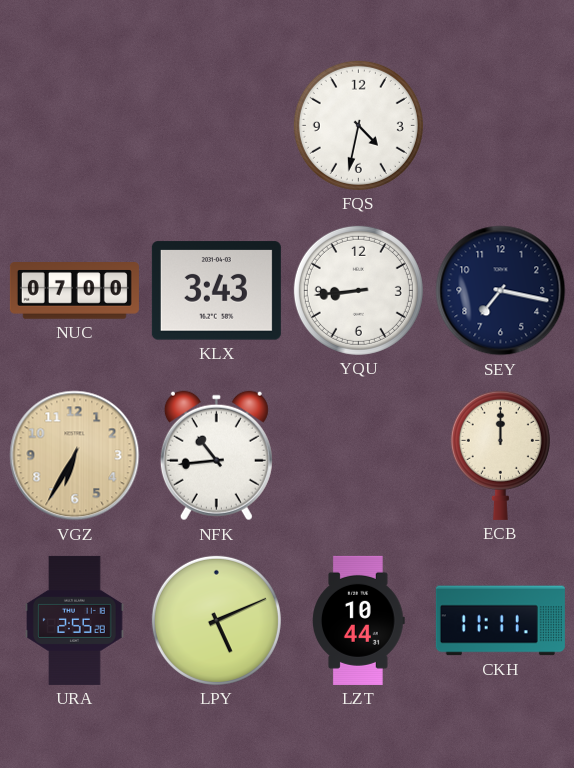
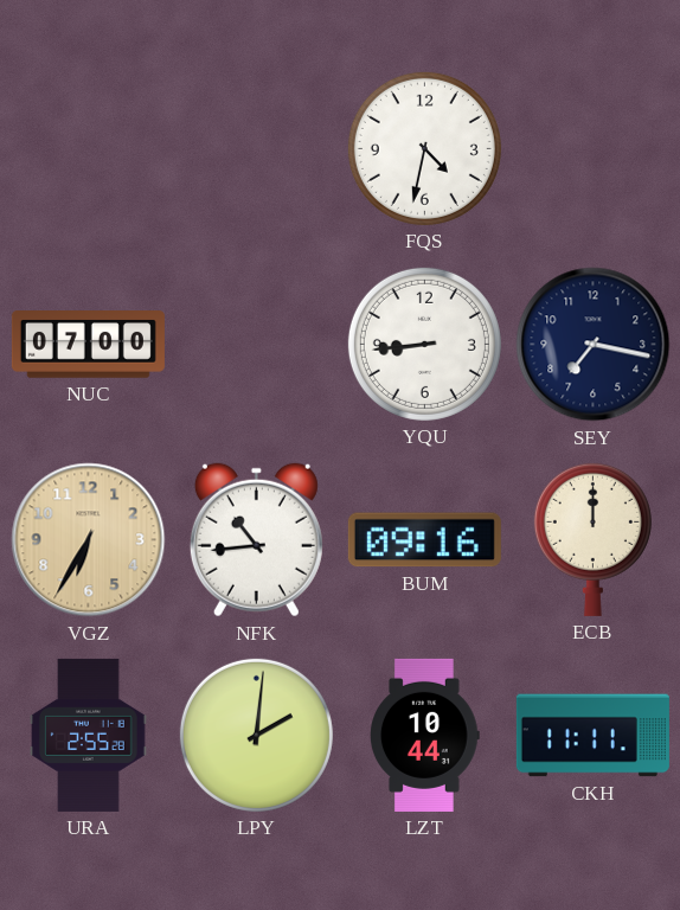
KLX: 3:43 -> none
BUM: none -> 09:16
LPY: 5:11 -> 2:01
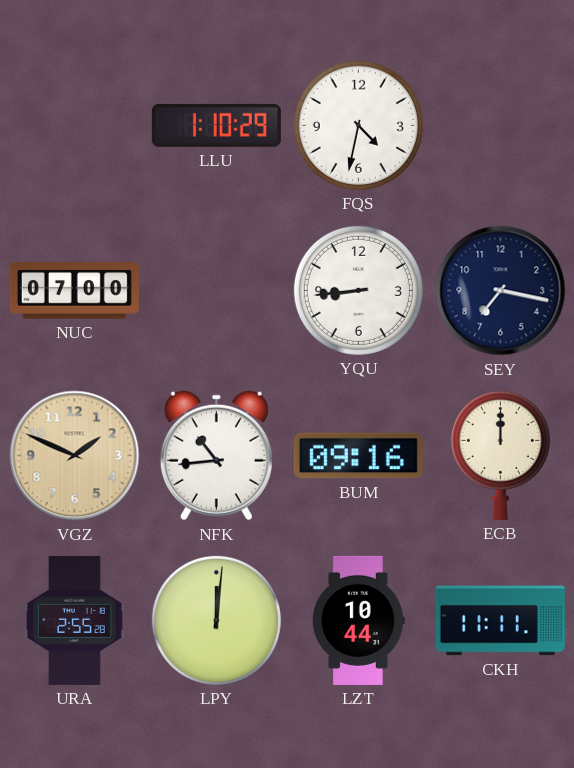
LLU: none -> 1:10
VGZ: 6:35 -> 1:49
LPY: 2:01 -> 12:01
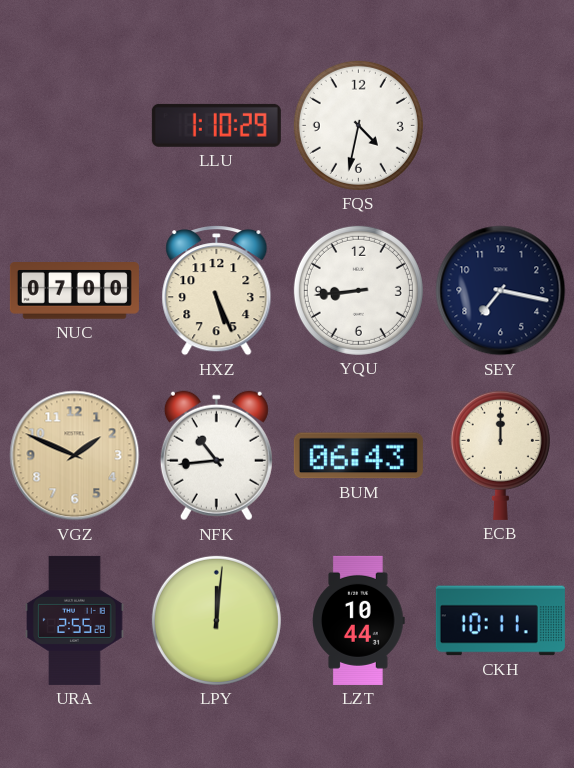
HXZ: none -> 5:26
BUM: 09:16 -> 06:43
CKH: 11:11 -> 10:11
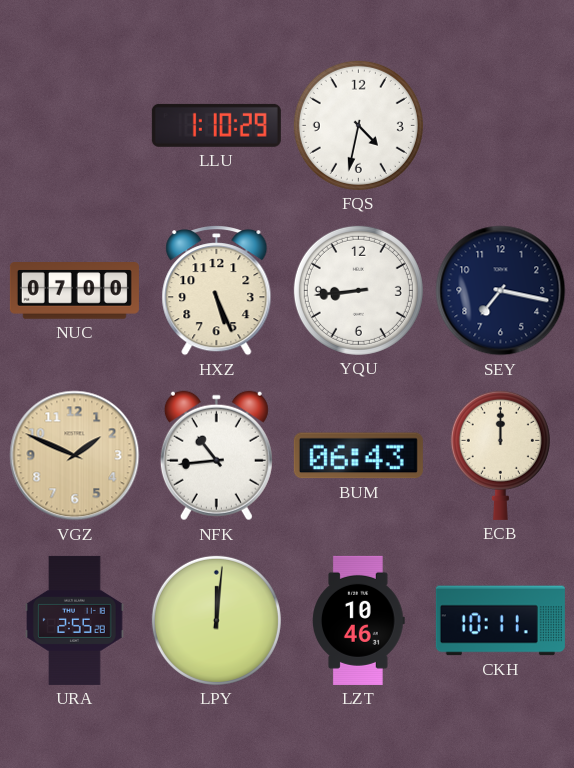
LZT: 10:44 -> 10:46
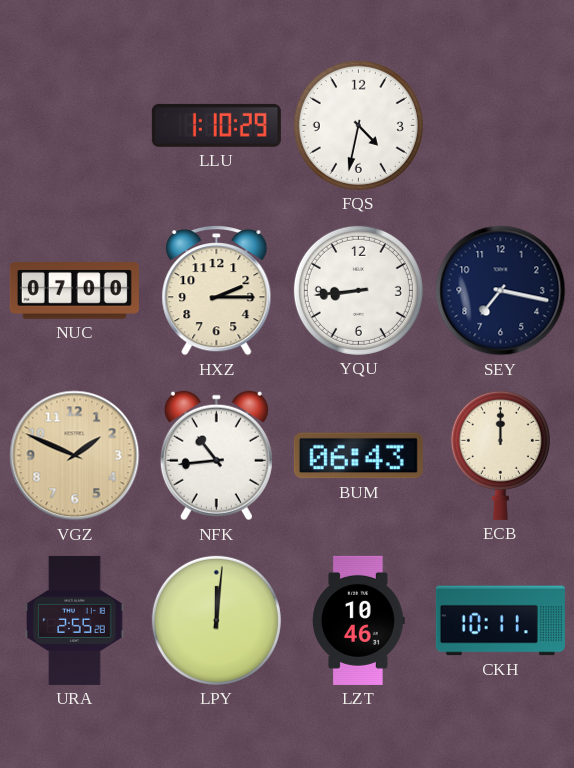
HXZ: 5:26 -> 2:15
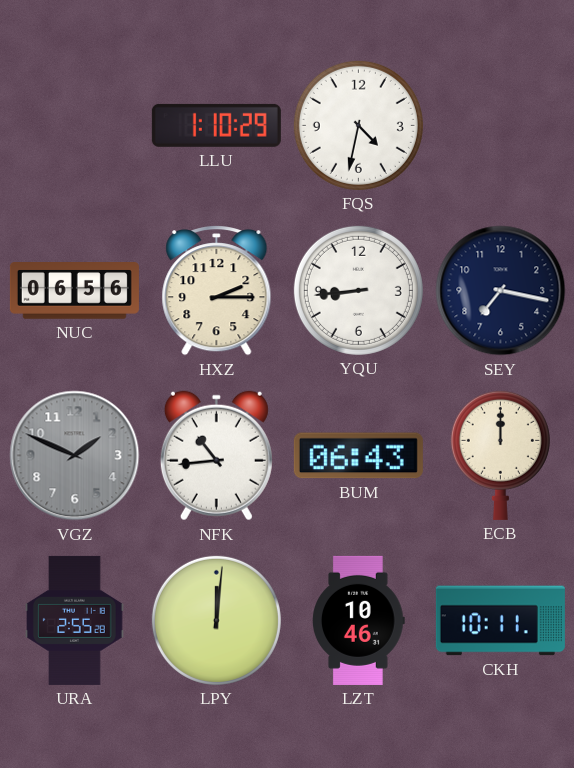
NUC: 07:00 -> 06:56
VGZ dial: champagne -> grey
